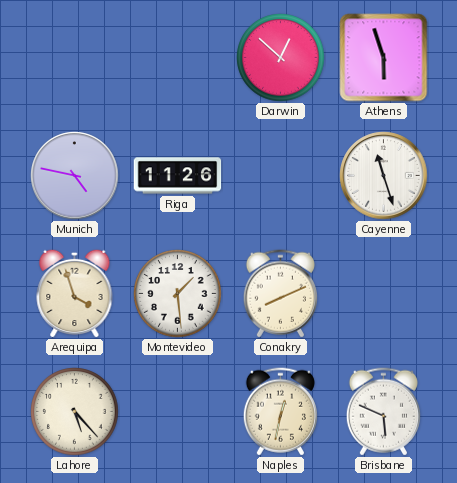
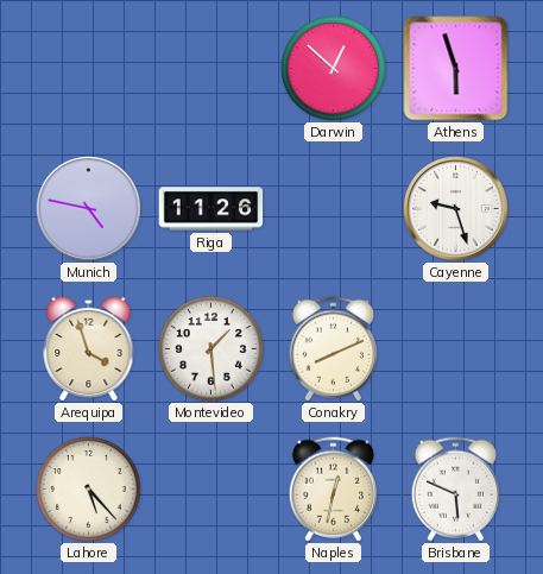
Cayenne: 11:27 -> 9:27
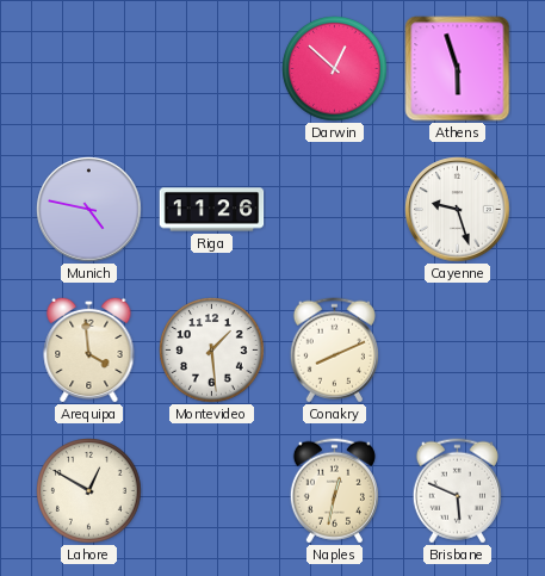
Arequipa: 3:57 -> 3:59
Lahore: 5:23 -> 12:50
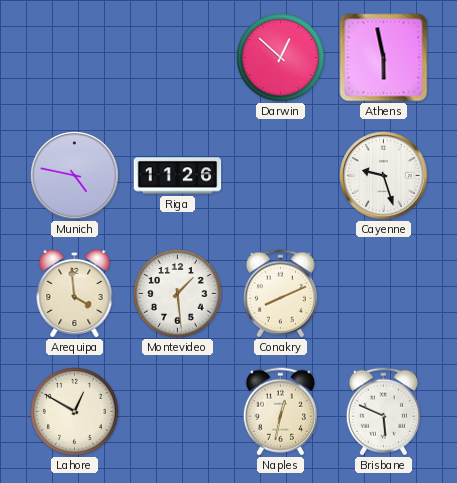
Athens: 5:57 -> 5:58
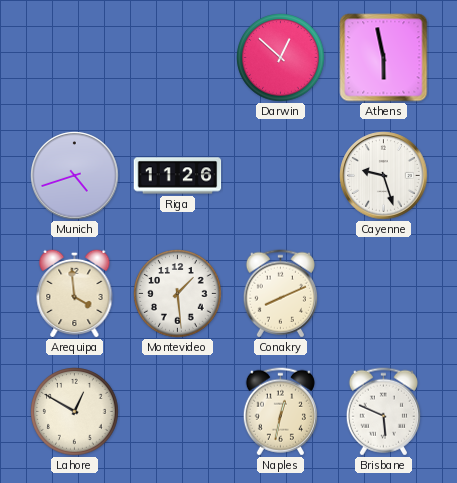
Munich: 4:47 -> 4:42
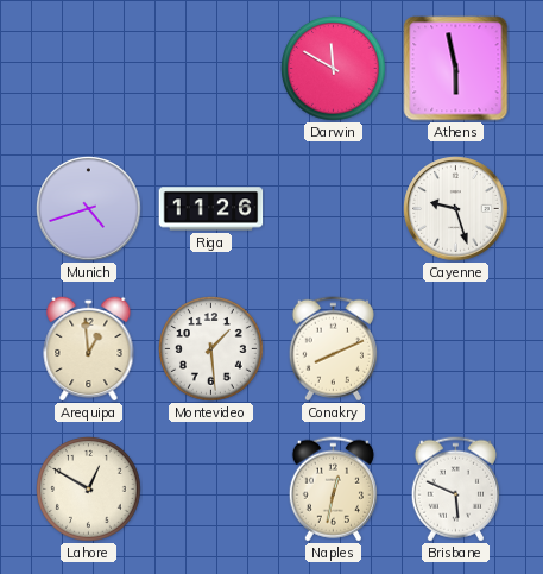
Darwin: 12:52 -> 11:50
Arequipa: 3:59 -> 12:59
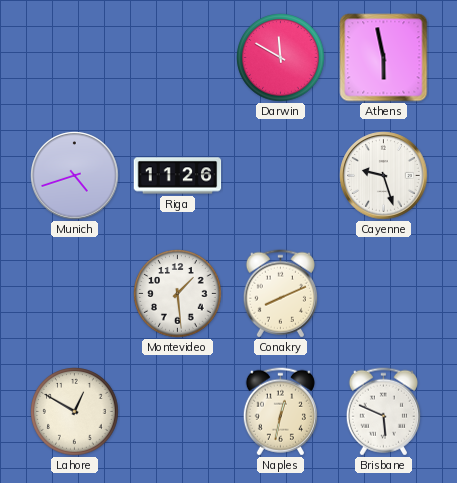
Arequipa: 12:59 -> none
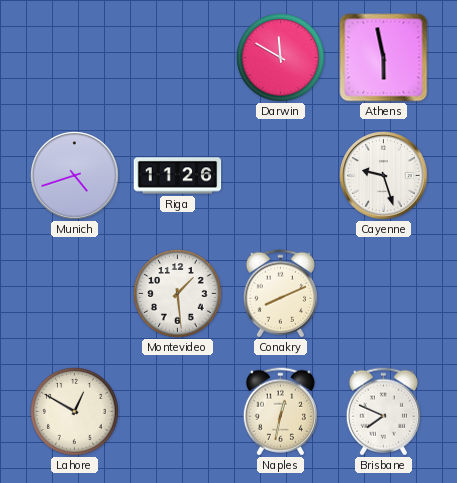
Brisbane: 5:49 -> 7:49
